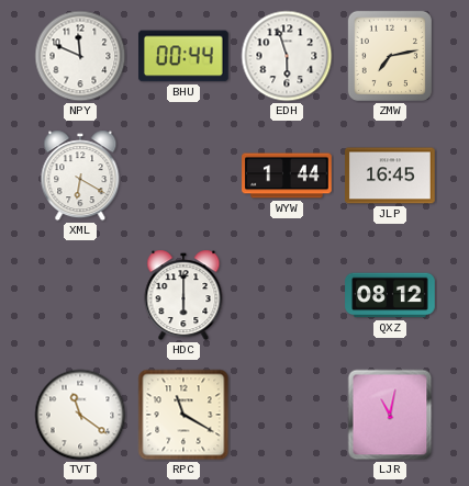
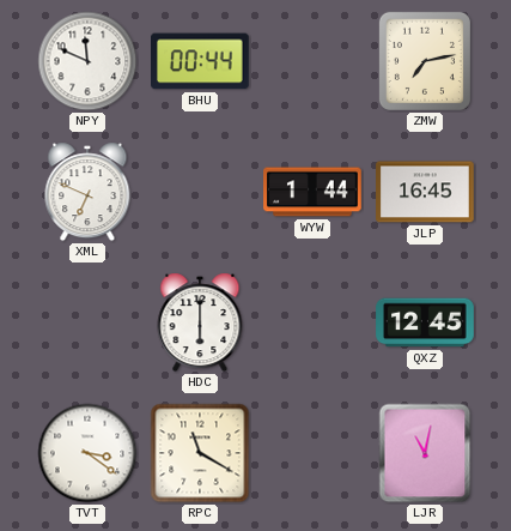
EDH: 5:57 -> none
XML: 6:20 -> 6:49
QXZ: 08:12 -> 12:45
TVT: 11:21 -> 3:21
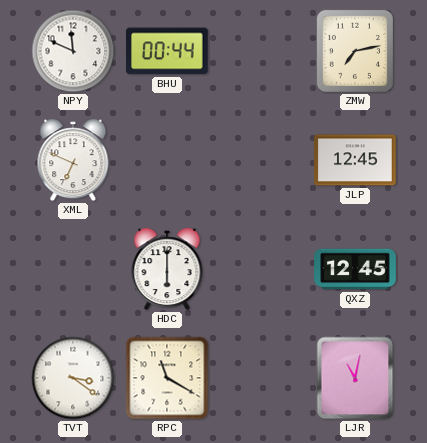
WYW: 1:44 -> none
JLP: 16:45 -> 12:45
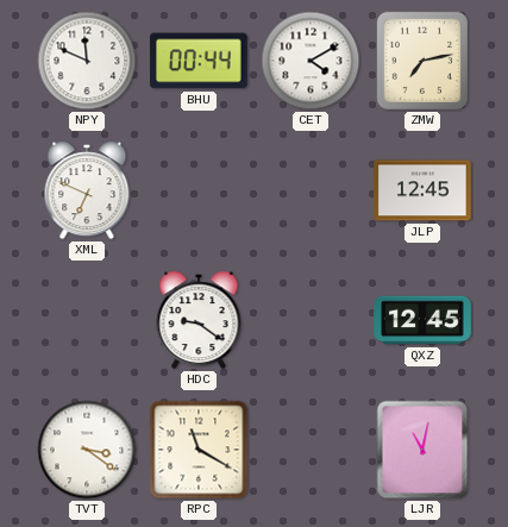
CET: none -> 4:10
HDC: 6:00 -> 9:21
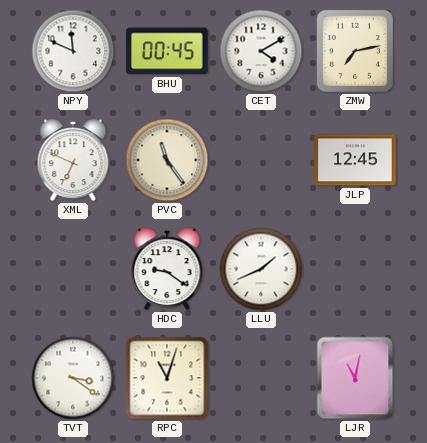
BHU: 00:44 -> 00:45
PVC: none -> 11:24
LLU: none -> 1:41
QXZ: 12:45 -> none
RPC: 11:20 -> 11:03
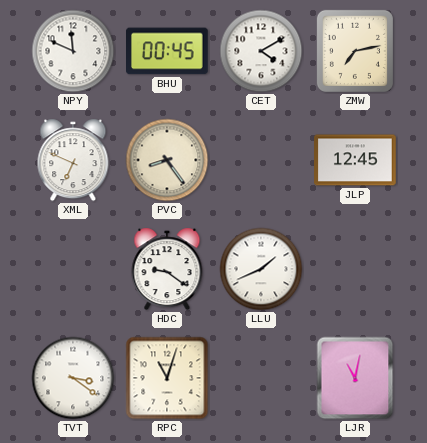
PVC: 11:24 -> 8:24
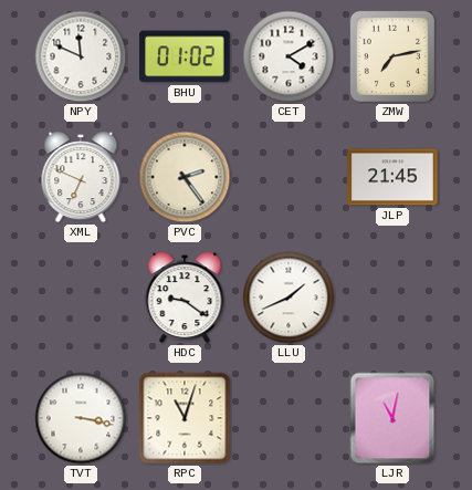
BHU: 00:45 -> 01:02
PVC: 8:24 -> 2:24
JLP: 12:45 -> 21:45
TVT: 3:21 -> 3:17
